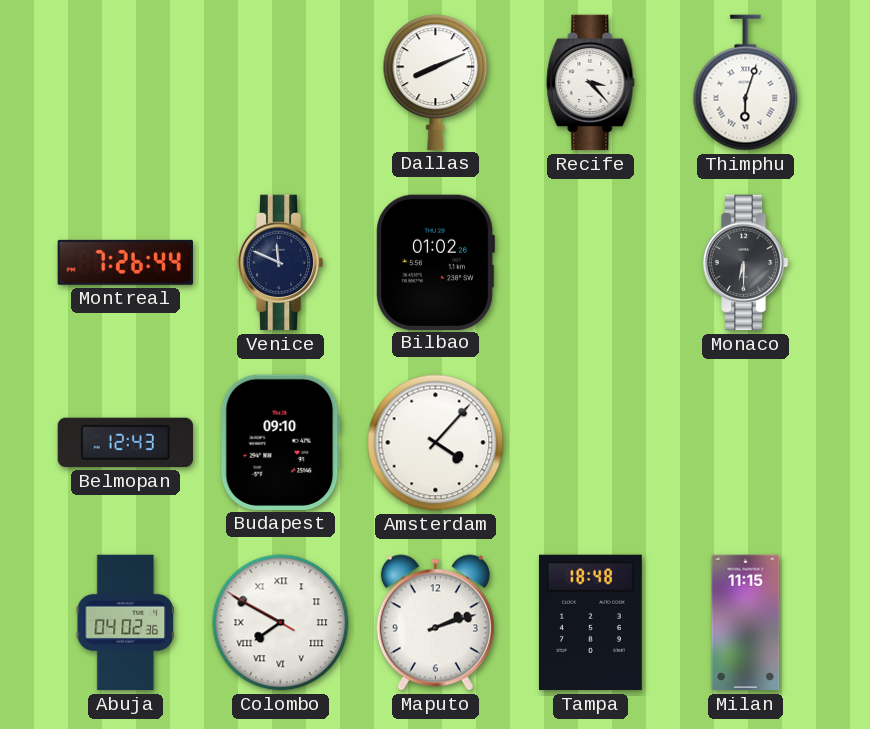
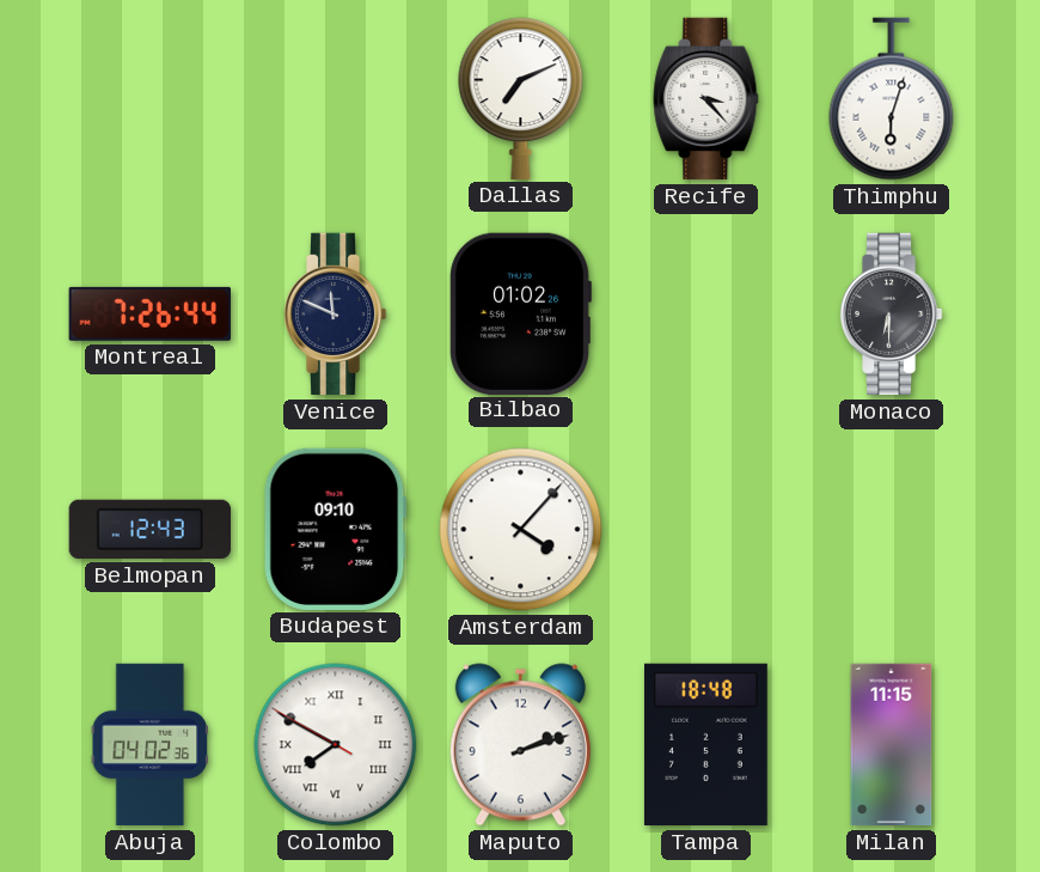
Dallas: 8:11 -> 7:11
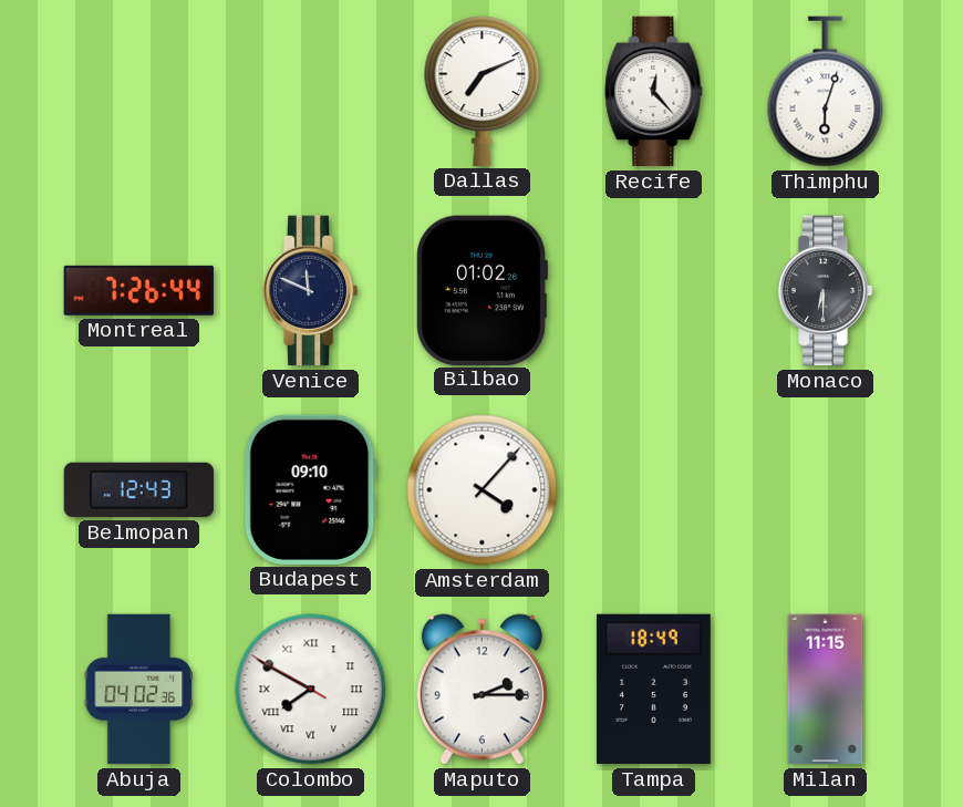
Recife: 3:23 -> 12:23
Maputo: 2:12 -> 2:15
Tampa: 18:48 -> 18:49
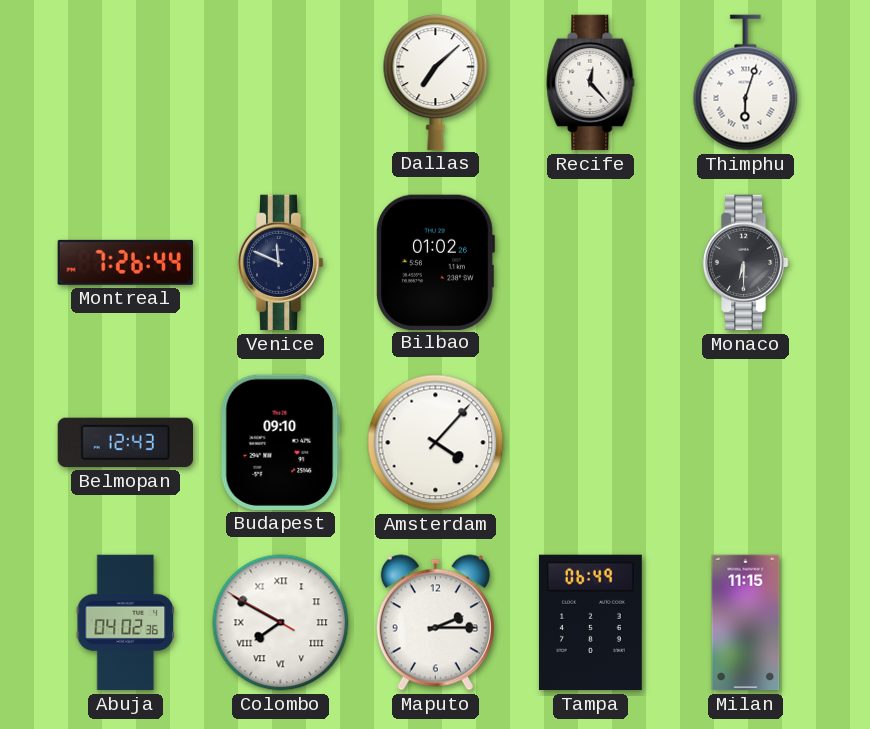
Dallas: 7:11 -> 7:08
Tampa: 18:49 -> 06:49
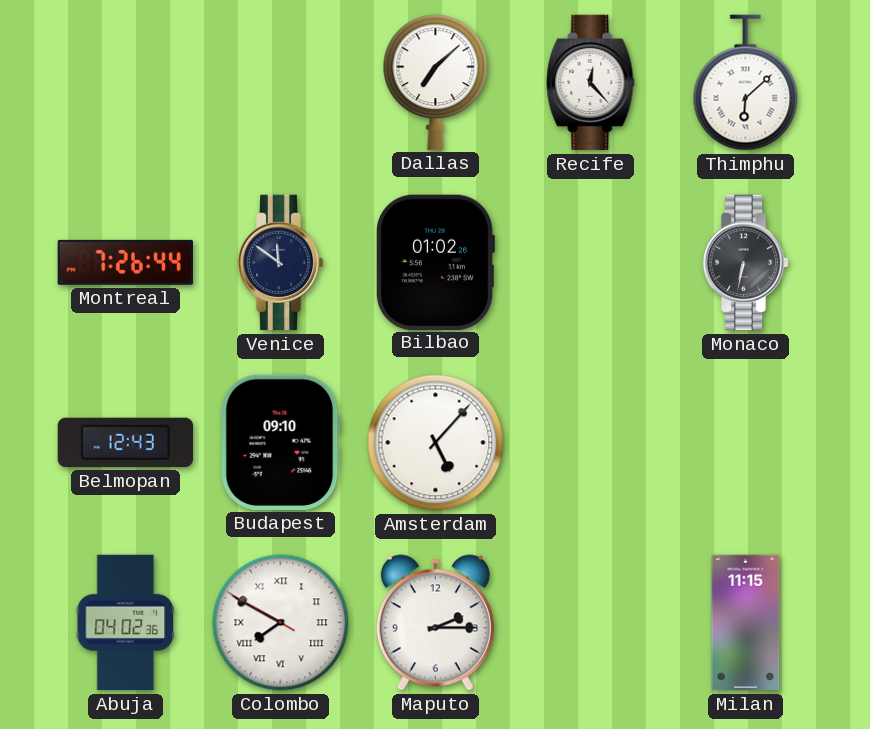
Thimphu: 6:03 -> 6:08
Venice: 11:49 -> 11:51
Monaco: 6:30 -> 6:32
Amsterdam: 4:07 -> 5:07
Tampa: 06:49 -> none
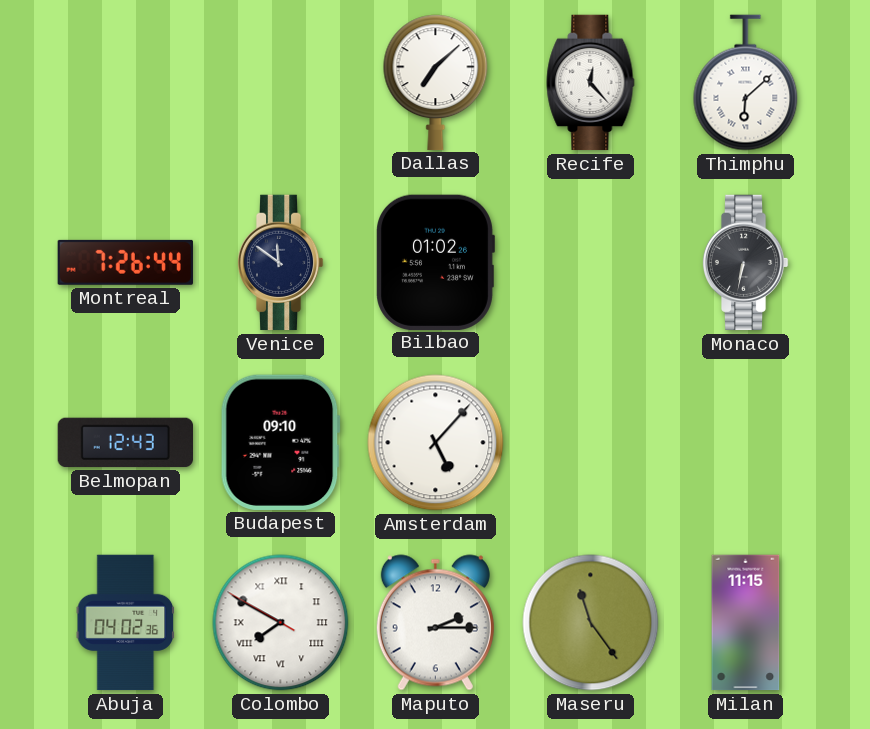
Maseru: none -> 11:24
